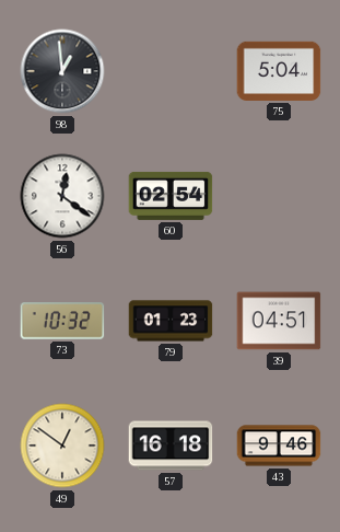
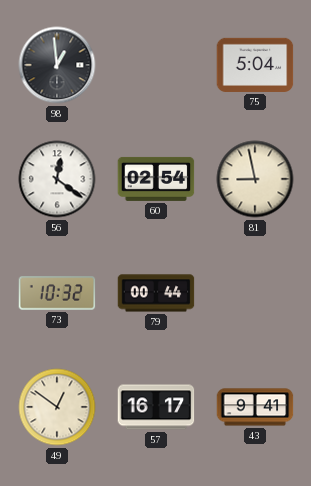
81: none -> 8:58
79: 01:23 -> 00:44
39: 04:51 -> none
57: 16:18 -> 16:17
43: 9:46 -> 9:41
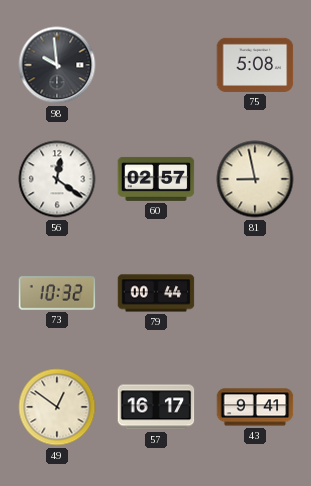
98: 12:59 -> 9:59
75: 5:04 -> 5:08
60: 02:54 -> 02:57
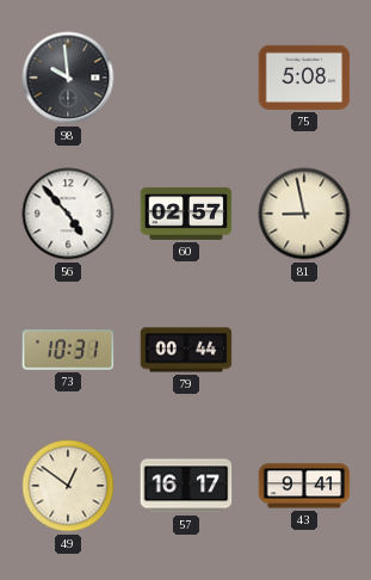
56: 12:21 -> 4:53
73: 10:32 -> 10:31
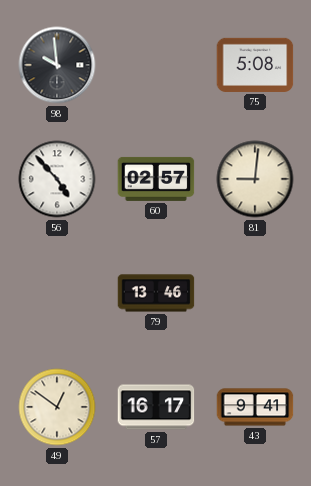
81: 8:58 -> 9:01
73: 10:31 -> none
79: 00:44 -> 13:46
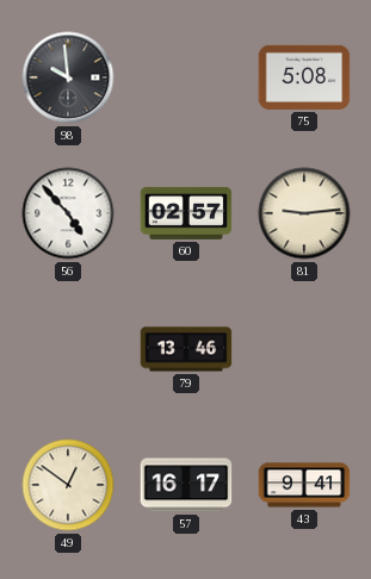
81: 9:01 -> 9:14
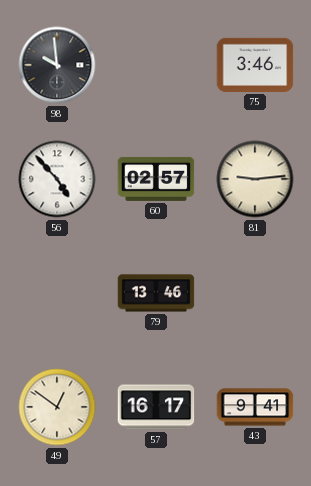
75: 5:08 -> 3:46
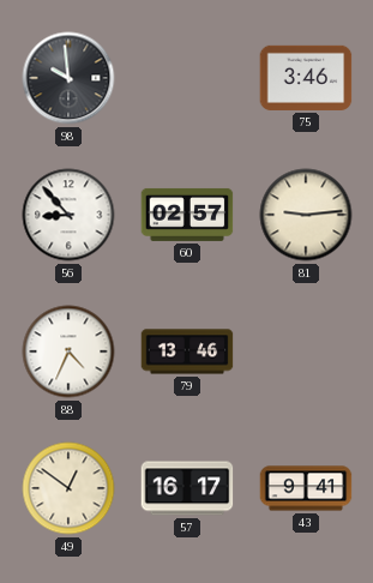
56: 4:53 -> 8:53
88: none -> 4:34
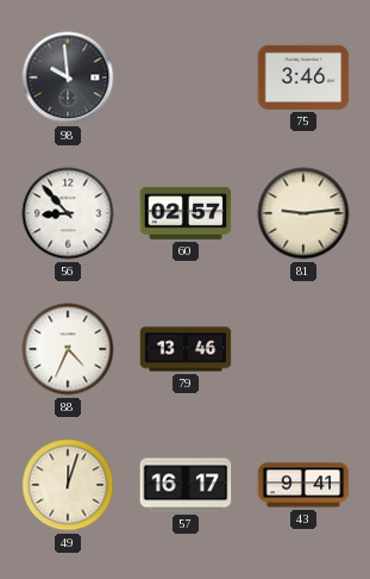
49: 12:51 -> 12:03
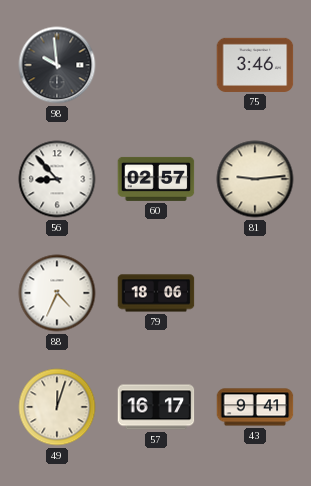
79: 13:46 -> 18:06
